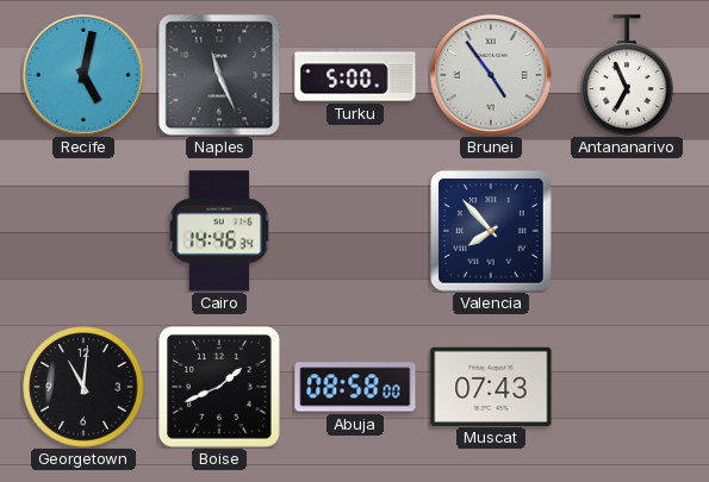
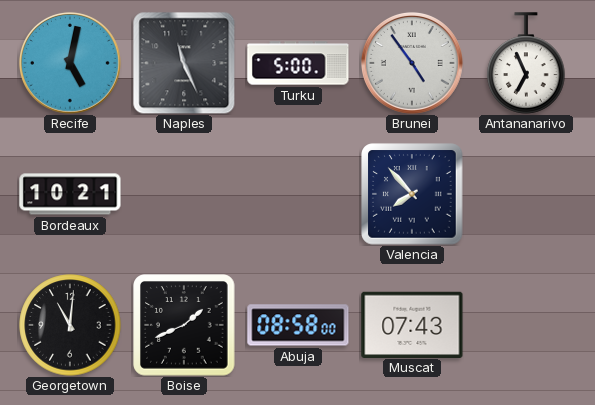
Bordeaux: none -> 10:21
Cairo: 14:46 -> none
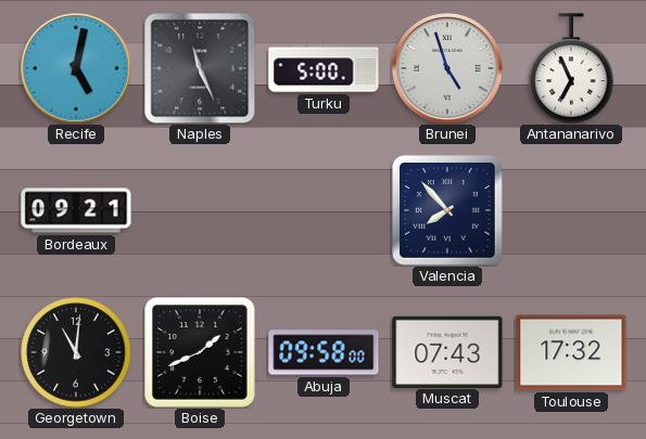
Brunei: 4:54 -> 4:57
Bordeaux: 10:21 -> 09:21
Abuja: 08:58 -> 09:58
Toulouse: none -> 17:32
